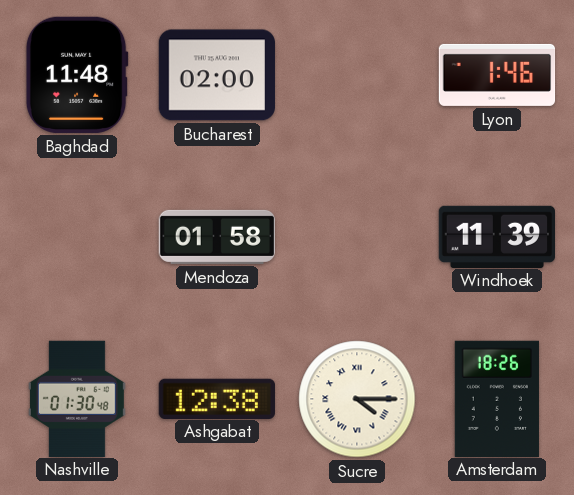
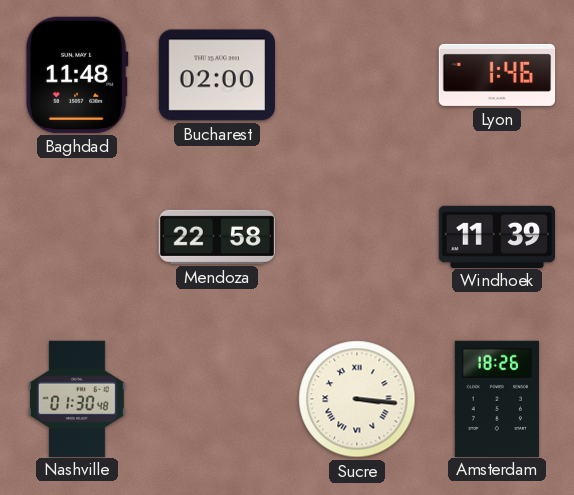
Mendoza: 01:58 -> 22:58
Ashgabat: 12:38 -> none
Sucre: 4:15 -> 3:16
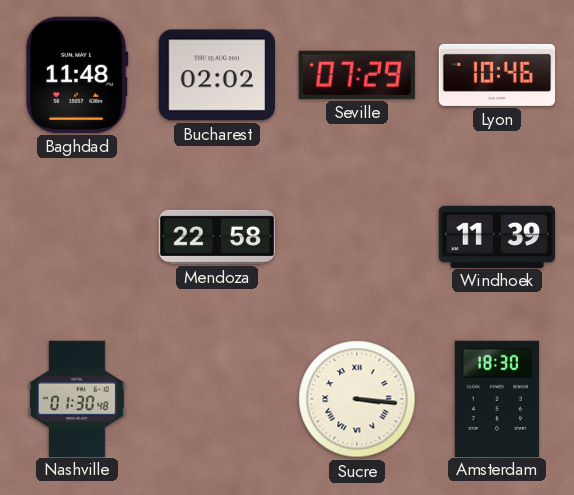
Bucharest: 02:00 -> 02:02
Seville: none -> 07:29
Lyon: 1:46 -> 10:46
Amsterdam: 18:26 -> 18:30
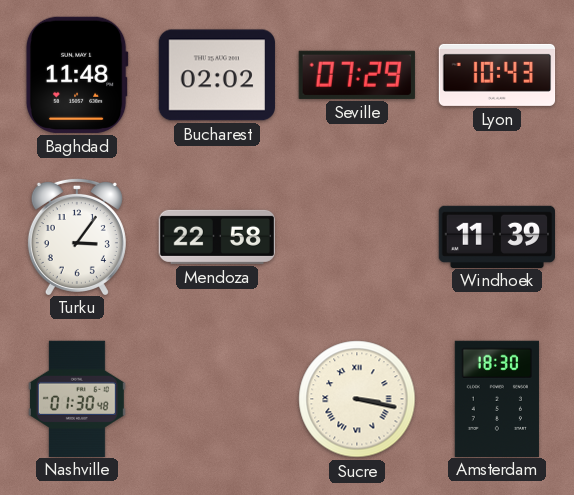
Lyon: 10:46 -> 10:43
Turku: none -> 3:06
Sucre: 3:16 -> 3:17
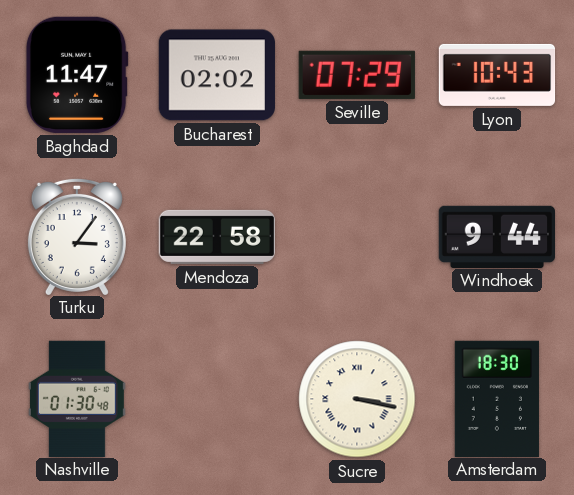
Baghdad: 11:48 -> 11:47
Windhoek: 11:39 -> 9:44
